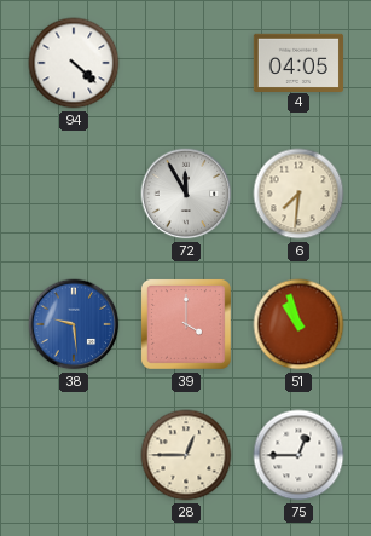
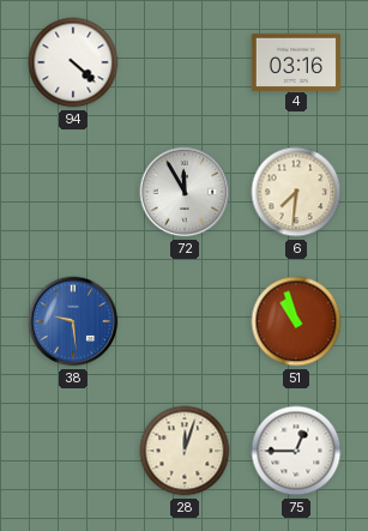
4: 04:05 -> 03:16
39: 4:00 -> none
28: 12:45 -> 12:03
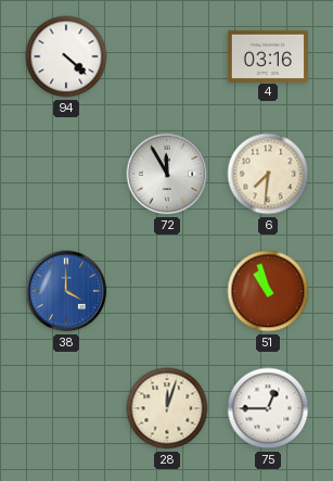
38: 9:29 -> 4:00
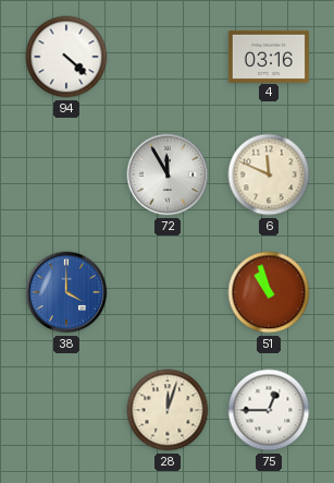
6: 7:31 -> 11:49
